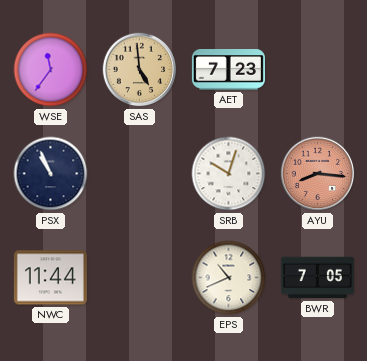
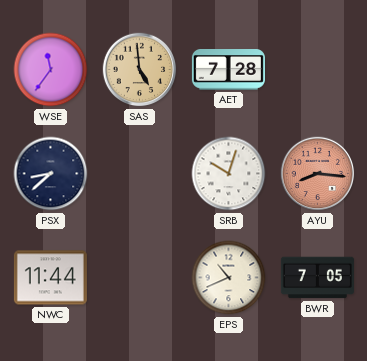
AET: 7:23 -> 7:28
PSX: 10:56 -> 8:38
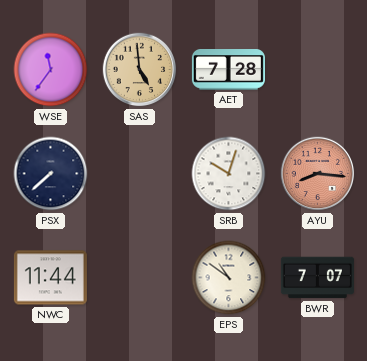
PSX: 8:38 -> 7:38
EPS: 10:41 -> 10:51
BWR: 7:05 -> 7:07
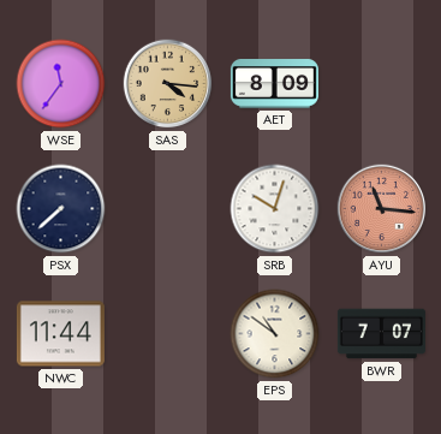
SAS: 4:59 -> 4:16
AET: 7:28 -> 8:09
AYU: 8:16 -> 11:16
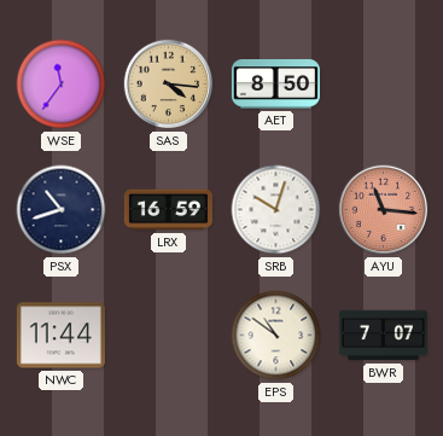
AET: 8:09 -> 8:50
PSX: 7:38 -> 10:42
LRX: none -> 16:59
